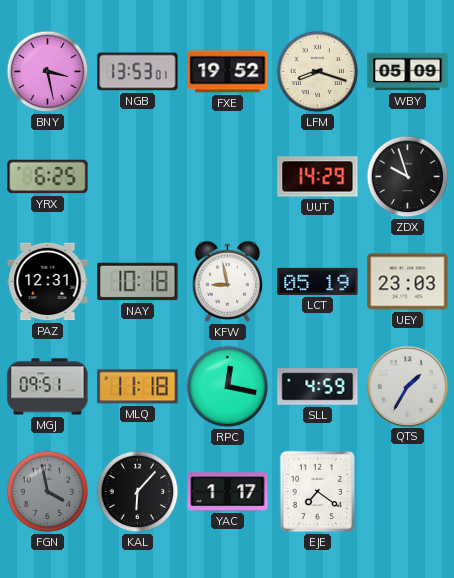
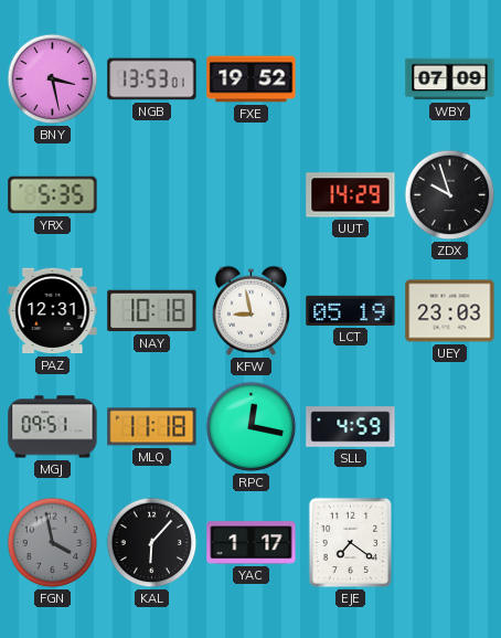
LFM: 8:18 -> none
WBY: 05:09 -> 07:09
YRX: 6:25 -> 5:35
QTS: 1:35 -> none
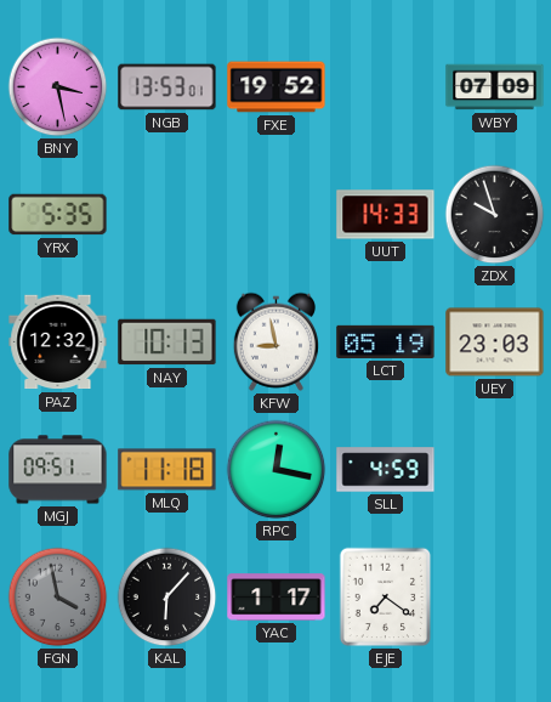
UUT: 14:29 -> 14:33
PAZ: 12:31 -> 12:32
NAY: 10:18 -> 10:13
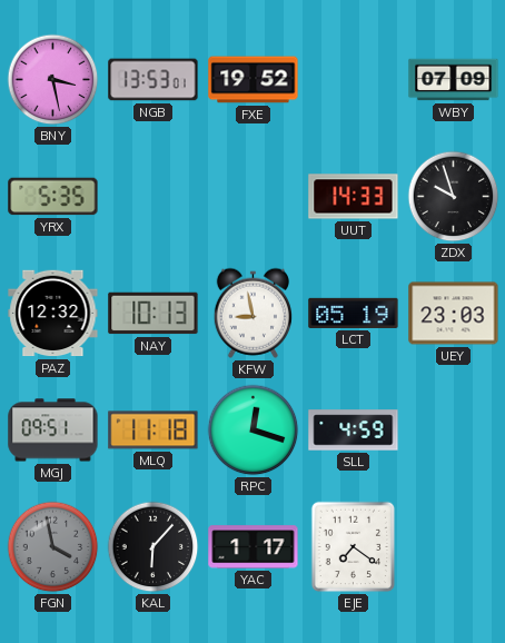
RPC: 12:17 -> 12:18
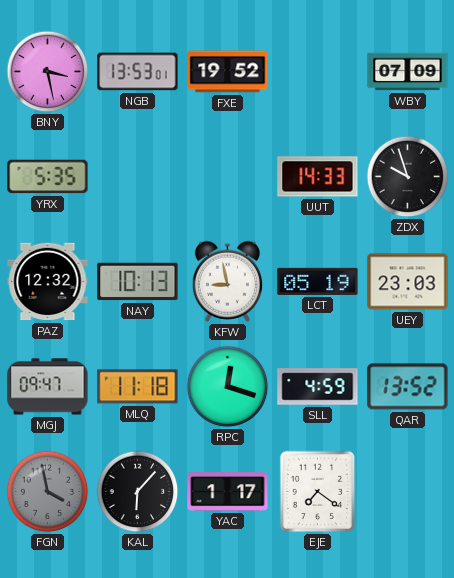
MGJ: 09:51 -> 09:47
QAR: none -> 13:52
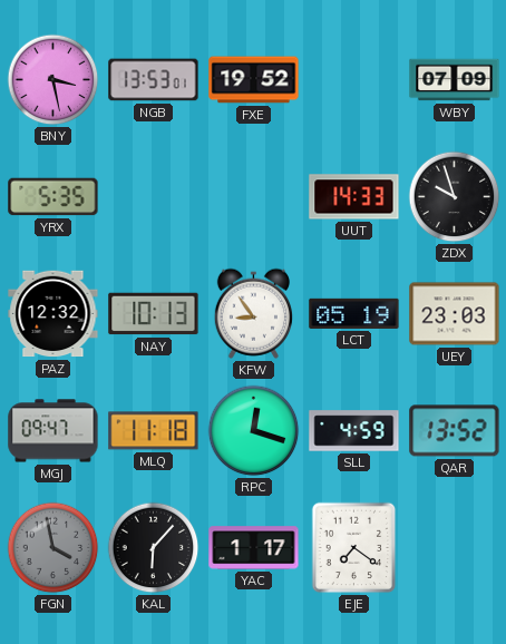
KFW: 8:58 -> 8:54
